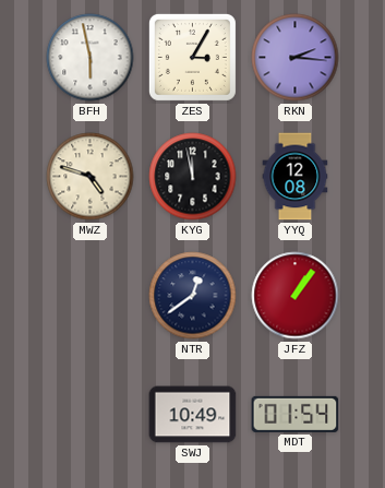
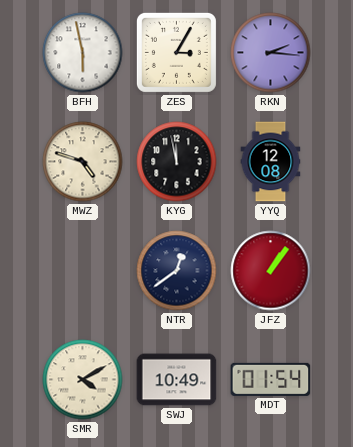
SMR: none -> 4:10
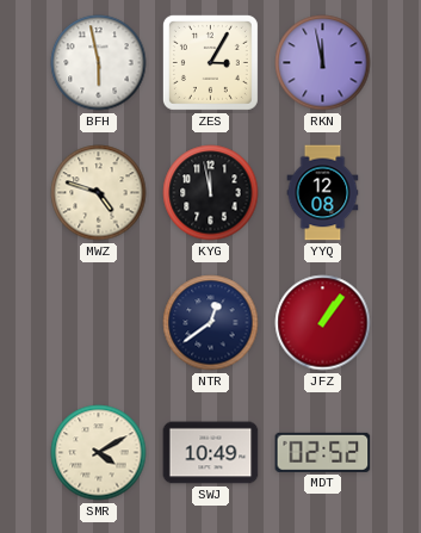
RKN: 2:16 -> 11:58
MDT: 01:54 -> 02:52
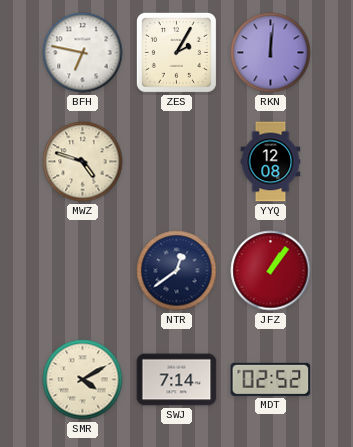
BFH: 5:58 -> 6:47
ZES: 3:05 -> 2:05
RKN: 11:58 -> 12:01
KYG: 11:58 -> none
SWJ: 10:49 -> 7:14
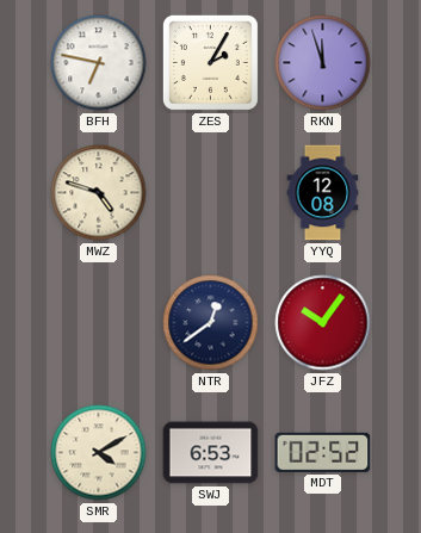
RKN: 12:01 -> 11:57
JFZ: 1:06 -> 10:06
SWJ: 7:14 -> 6:53
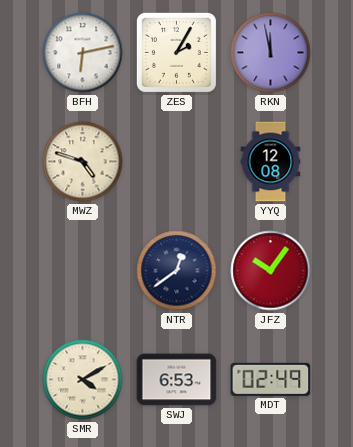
BFH: 6:47 -> 6:13
RKN: 11:57 -> 11:58
MDT: 02:52 -> 02:49
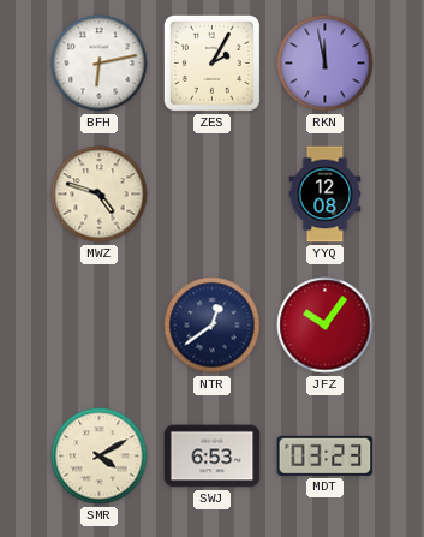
MDT: 02:49 -> 03:23
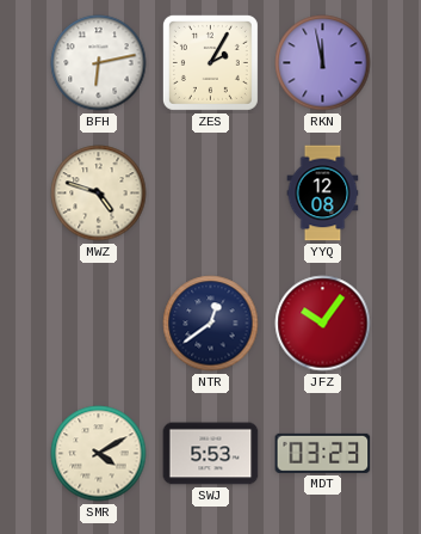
SWJ: 6:53 -> 5:53
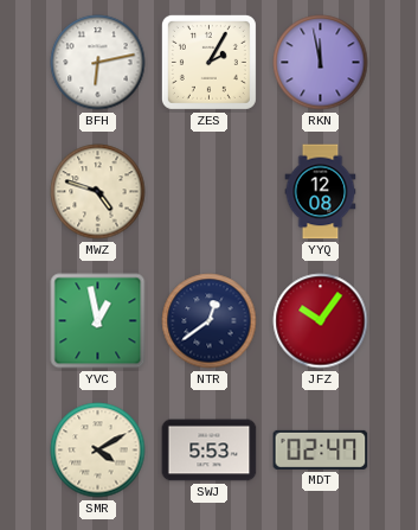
YVC: none -> 12:58
MDT: 03:23 -> 02:47
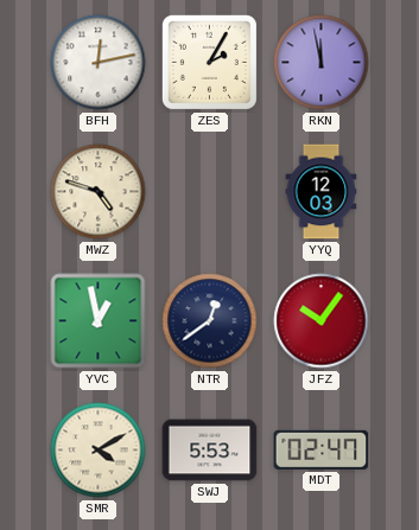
BFH: 6:13 -> 12:13
YYQ: 12:08 -> 12:03
